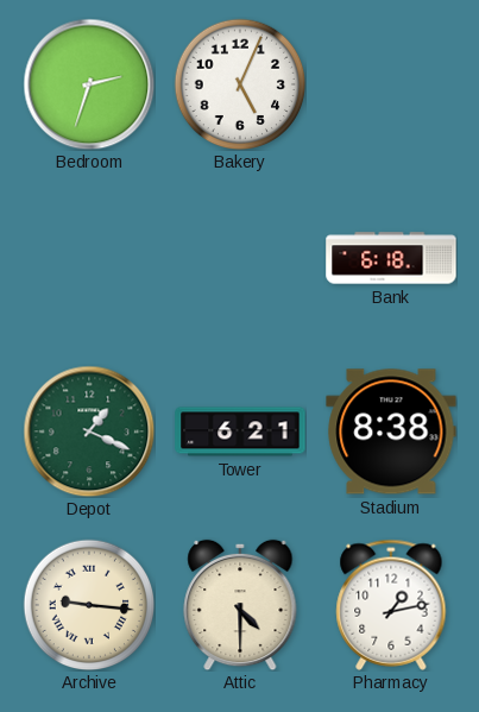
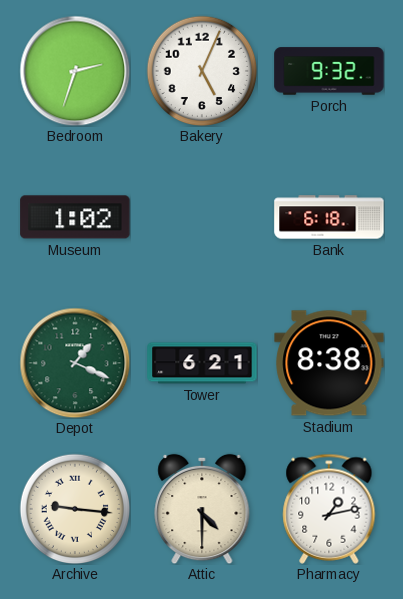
Porch: none -> 9:32
Museum: none -> 1:02
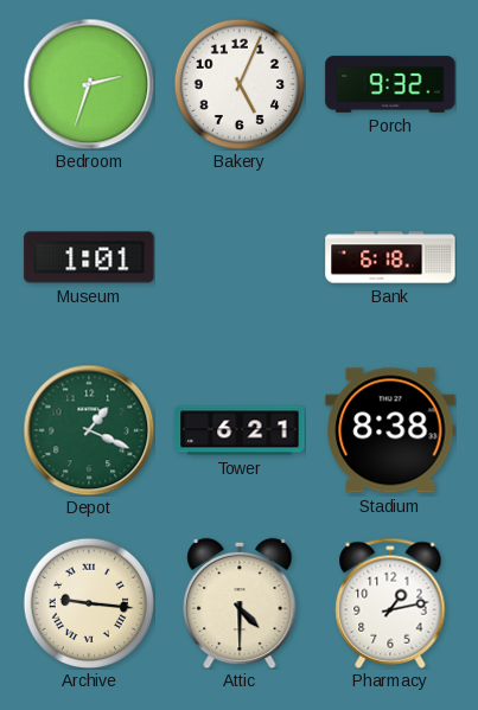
Museum: 1:02 -> 1:01
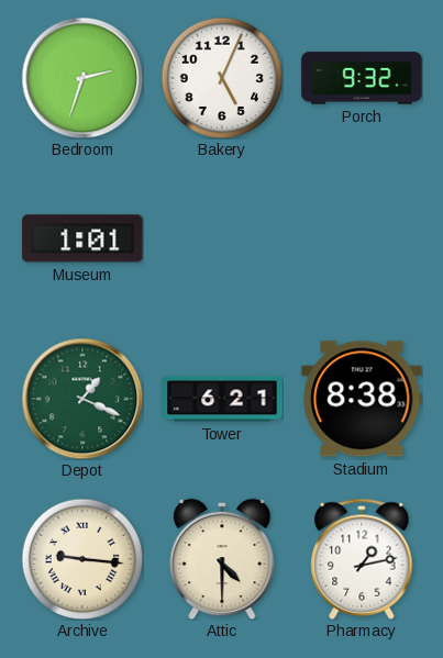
Bank: 6:18 -> none
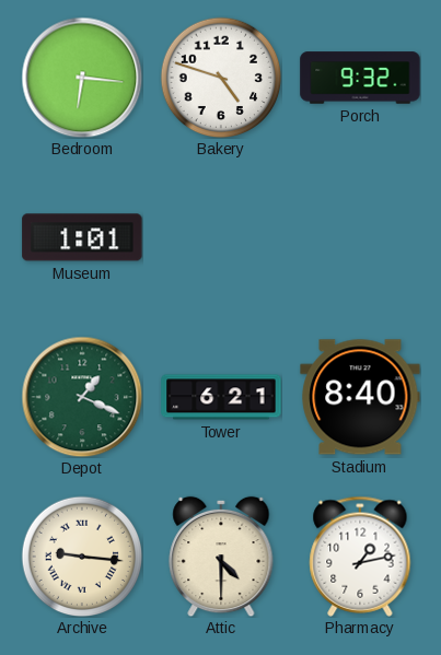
Bedroom: 2:33 -> 6:16
Bakery: 5:04 -> 4:48
Stadium: 8:38 -> 8:40
